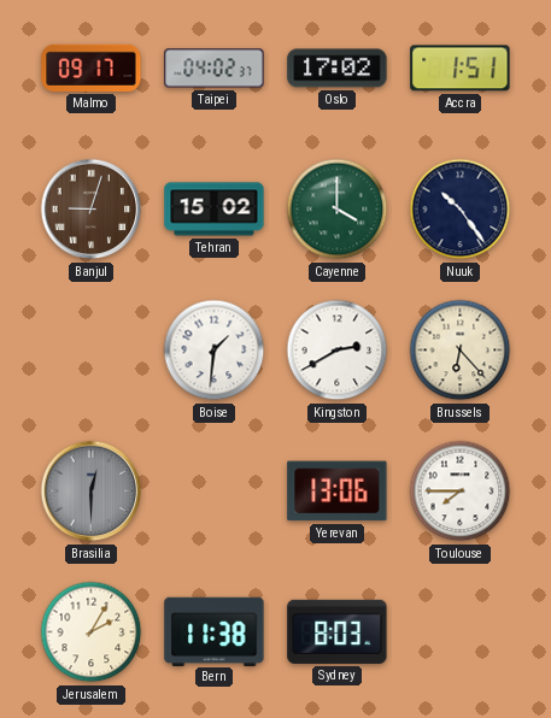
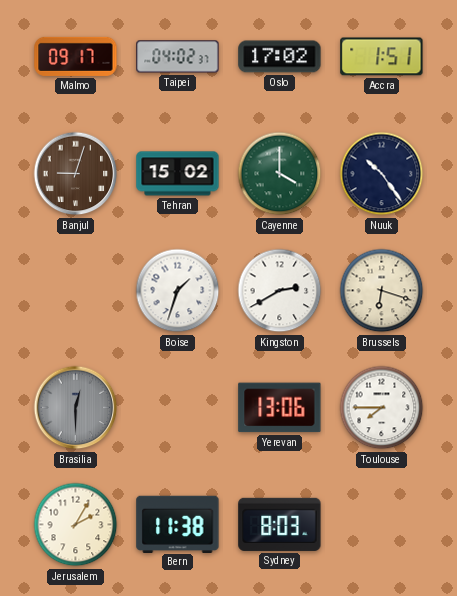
Boise: 1:31 -> 1:33
Brussels: 6:23 -> 6:18
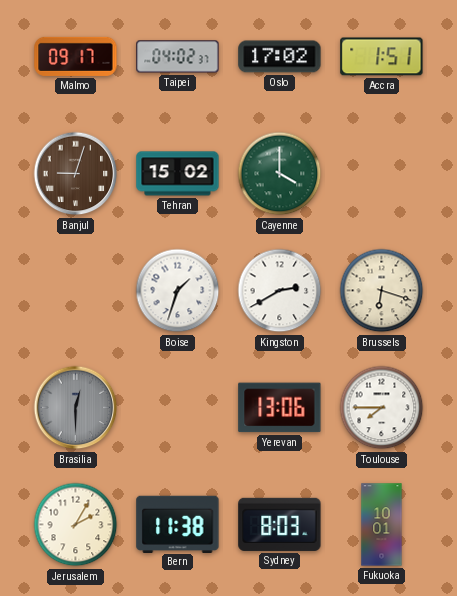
Nuuk: 10:24 -> none
Fukuoka: none -> 10:01
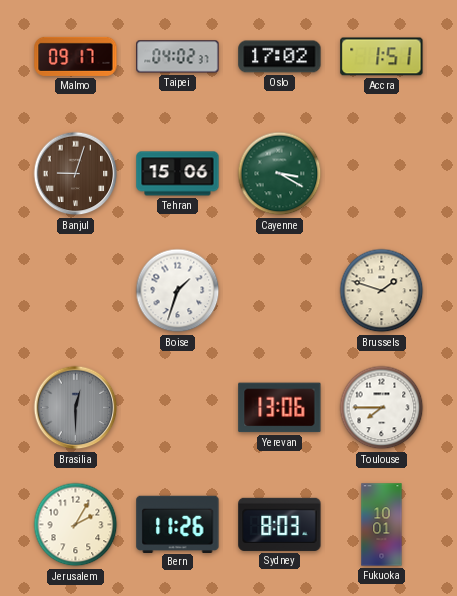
Tehran: 15:02 -> 15:06
Cayenne: 4:00 -> 3:20
Kingston: 2:40 -> none
Brussels: 6:18 -> 1:48
Bern: 11:38 -> 11:26
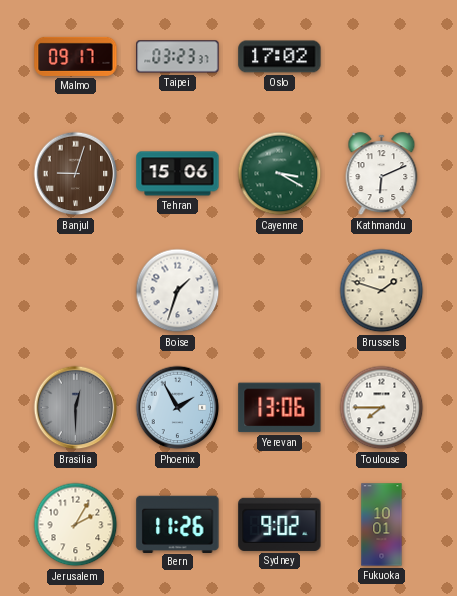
Taipei: 04:02 -> 03:23
Accra: 1:51 -> none
Kathmandu: none -> 6:11
Phoenix: none -> 1:55
Sydney: 8:03 -> 9:02
